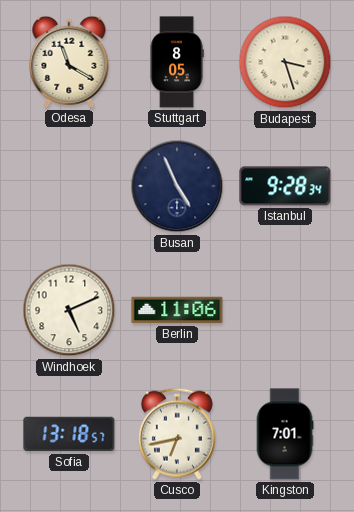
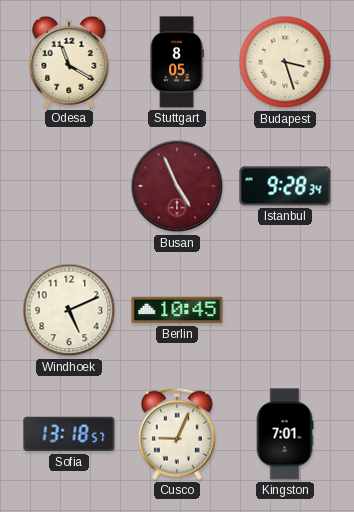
Busan dial: navy -> burgundy
Berlin: 11:06 -> 10:45
Cusco: 6:43 -> 9:04
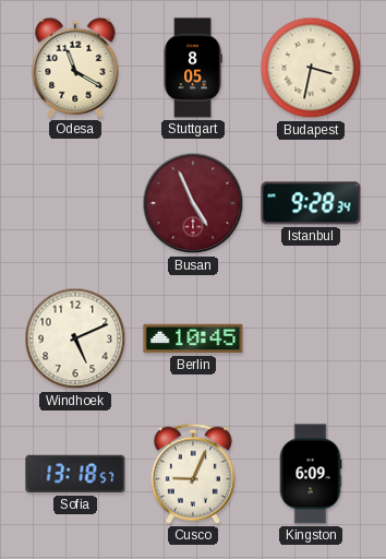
Budapest: 3:27 -> 3:32
Kingston: 7:01 -> 6:09
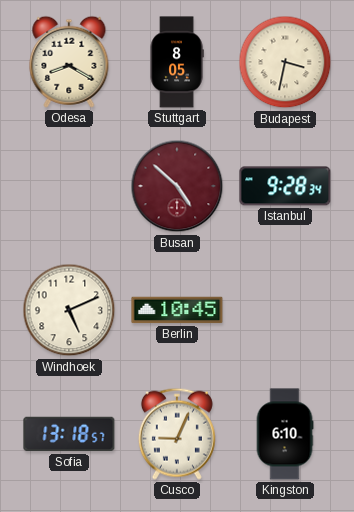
Odesa: 11:20 -> 8:20
Busan: 4:56 -> 4:52
Kingston: 6:09 -> 6:10
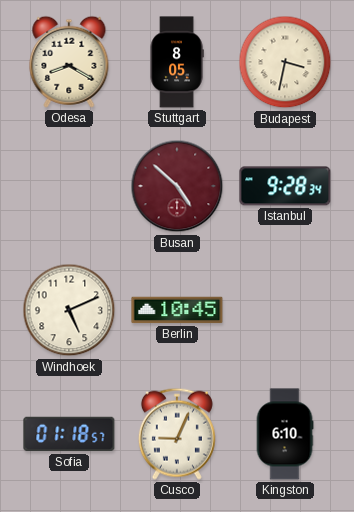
Sofia: 13:18 -> 01:18
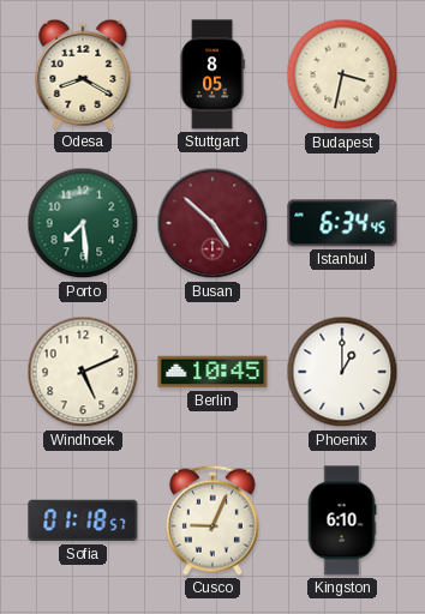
Porto: none -> 7:29
Istanbul: 9:28 -> 6:34
Phoenix: none -> 1:00
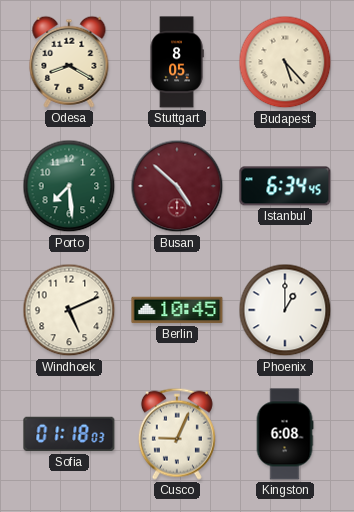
Budapest: 3:32 -> 5:23
Sofia: 01:18:57 -> 01:18:03
Kingston: 6:10 -> 6:08
